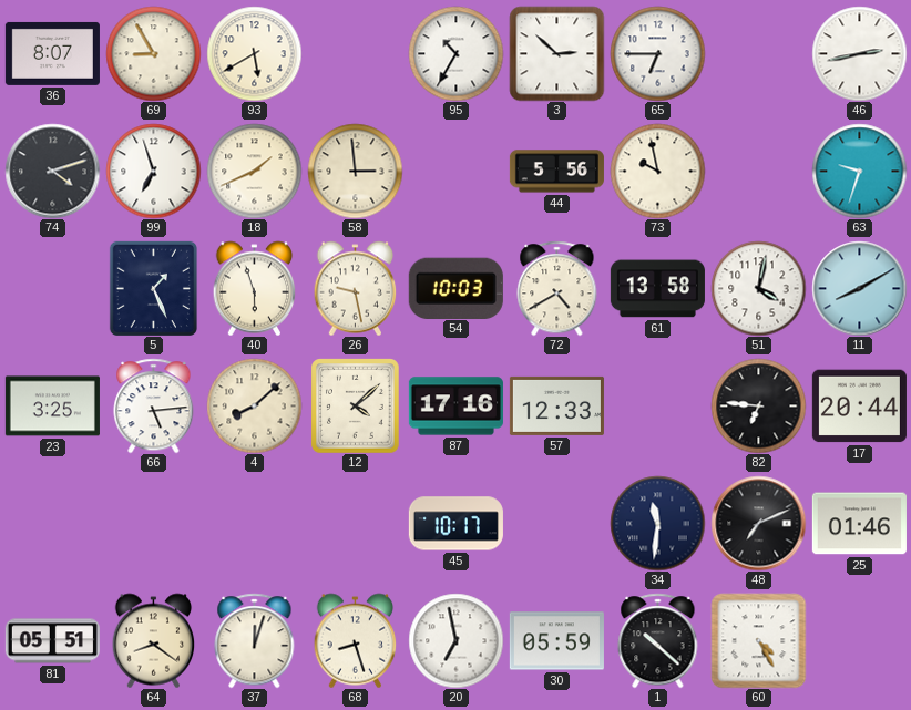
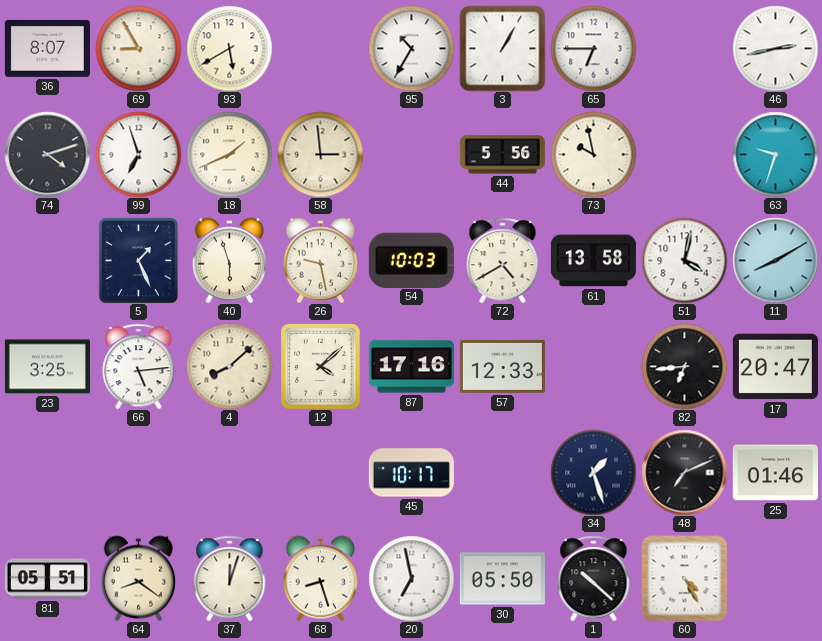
3: 2:52 -> 1:05
82: 6:46 -> 6:44
17: 20:44 -> 20:47
34: 11:31 -> 1:27
30: 05:59 -> 05:50
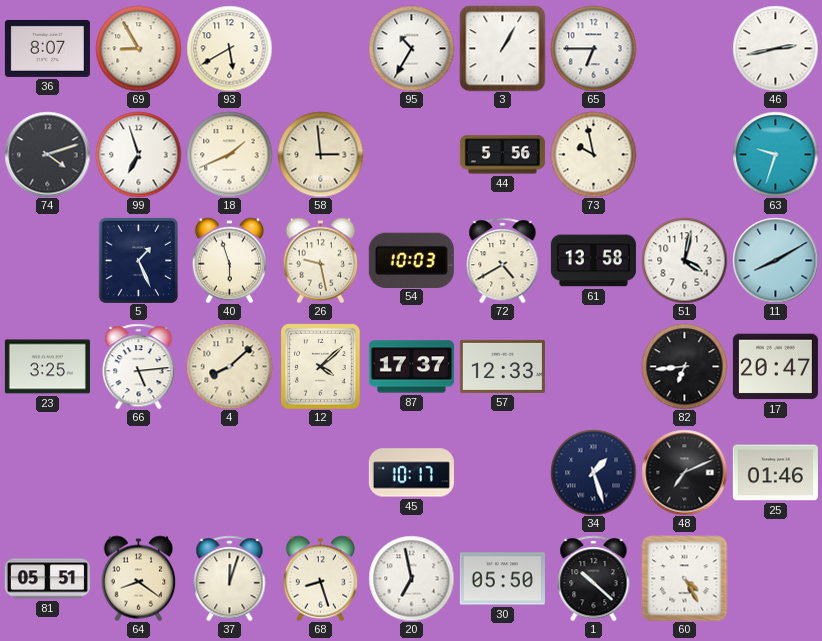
87: 17:16 -> 17:37
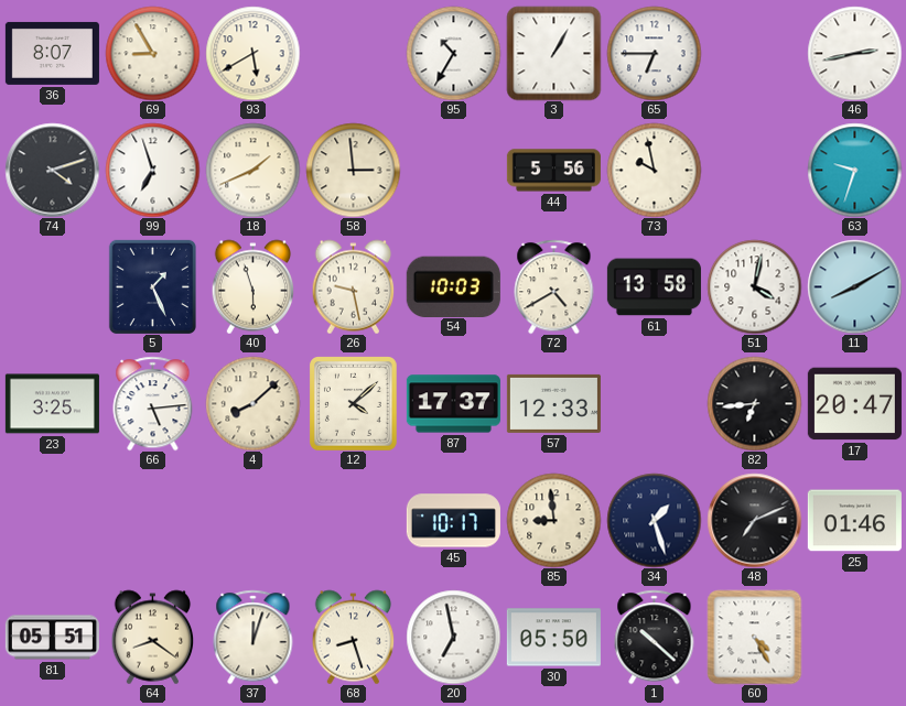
85: none -> 8:59
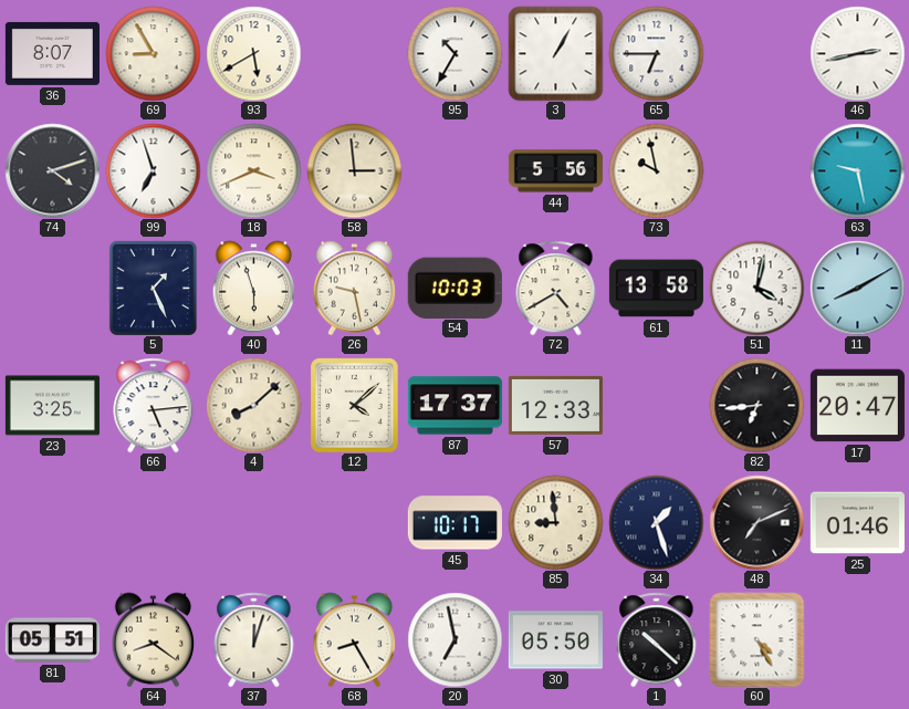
18: 1:41 -> 3:41
63: 9:33 -> 9:28
68: 8:27 -> 8:25
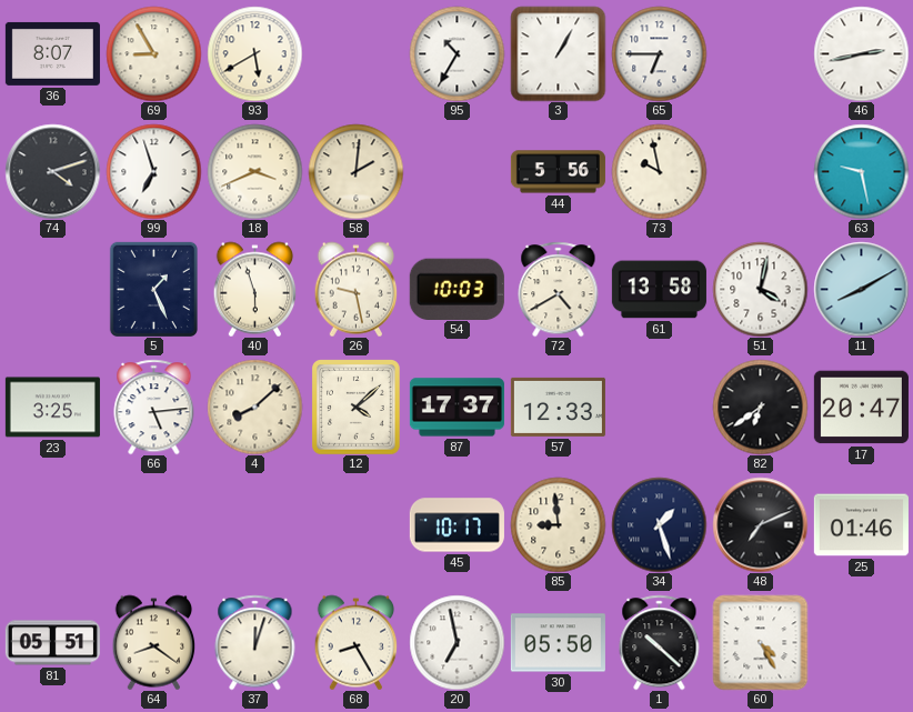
58: 2:59 -> 2:01
82: 6:44 -> 6:39
